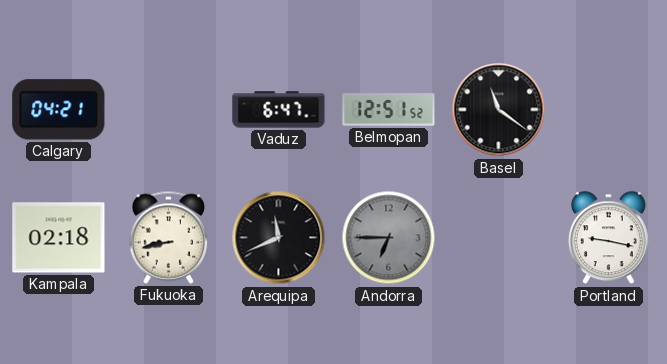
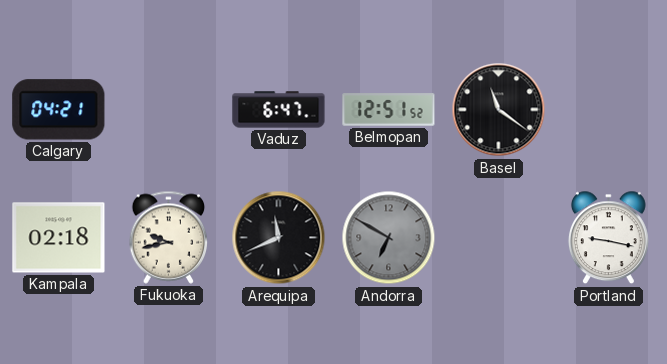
Fukuoka: 8:43 -> 9:43
Andorra: 6:45 -> 6:50
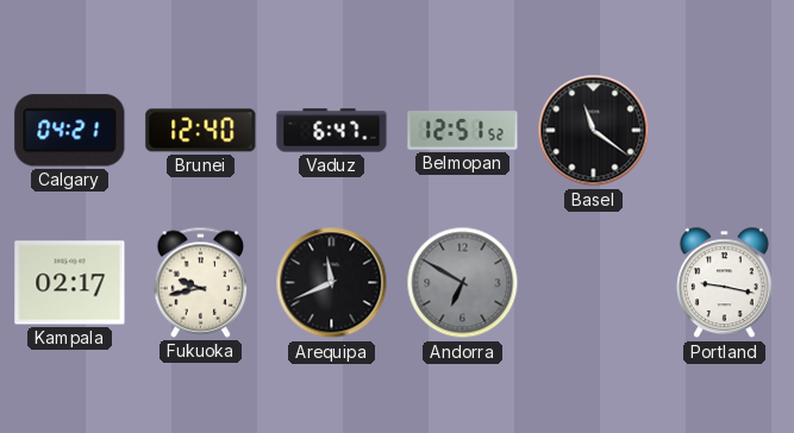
Brunei: none -> 12:40
Kampala: 02:18 -> 02:17
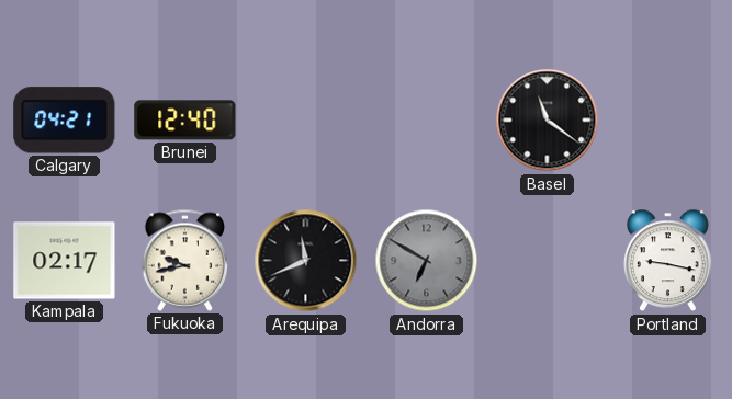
Vaduz: 6:47 -> none
Belmopan: 12:51 -> none
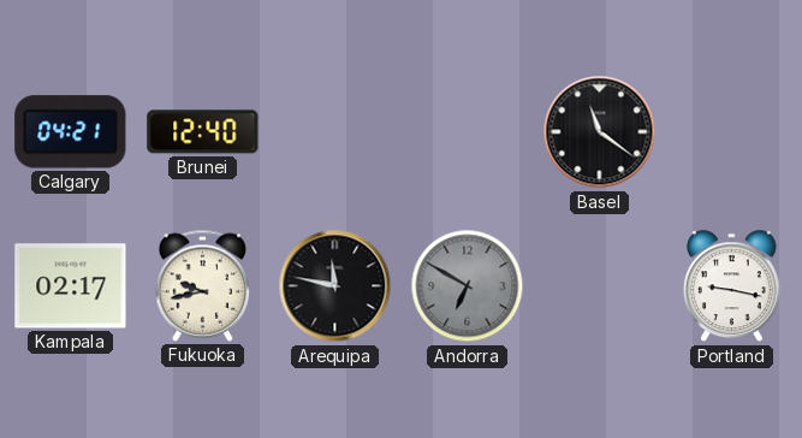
Arequipa: 11:41 -> 11:47
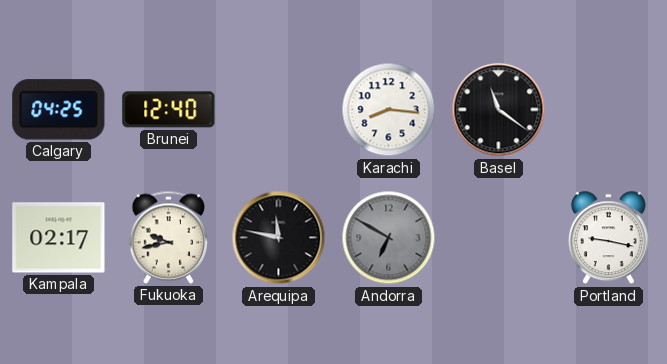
Calgary: 04:21 -> 04:25
Karachi: none -> 8:16
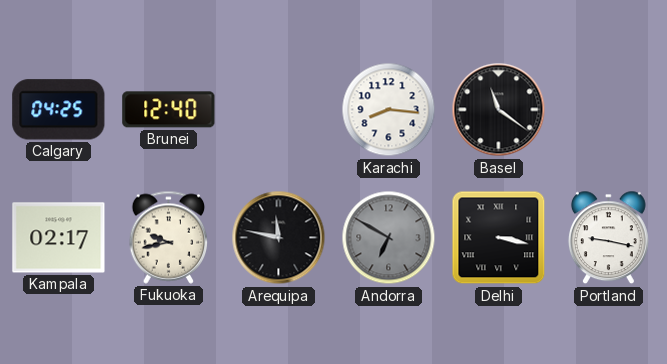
Delhi: none -> 3:17
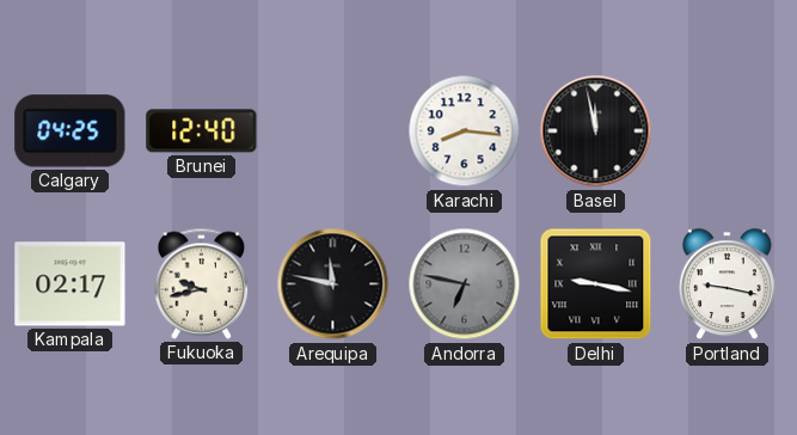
Basel: 11:21 -> 11:58
Andorra: 6:50 -> 6:47
Delhi: 3:17 -> 9:17
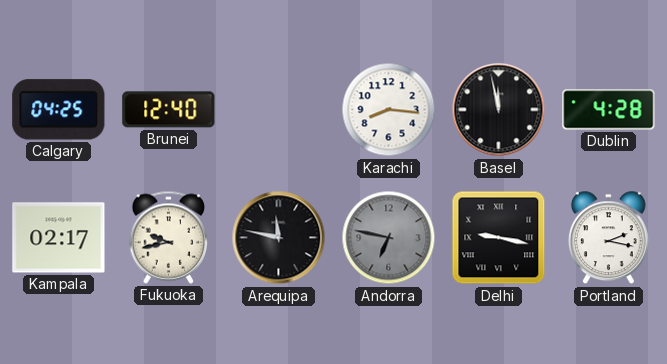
Dublin: none -> 4:28
Portland: 9:17 -> 2:17
